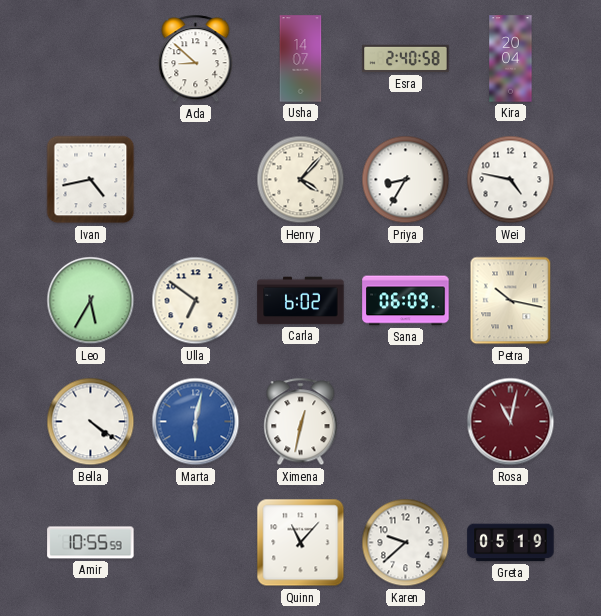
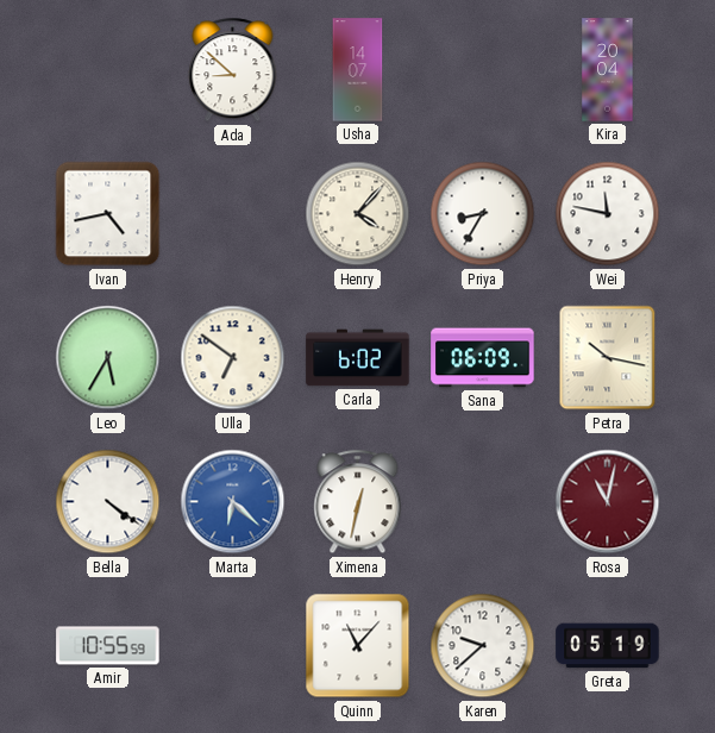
Esra: 2:40 -> none
Wei: 4:47 -> 11:47
Marta: 6:02 -> 6:22
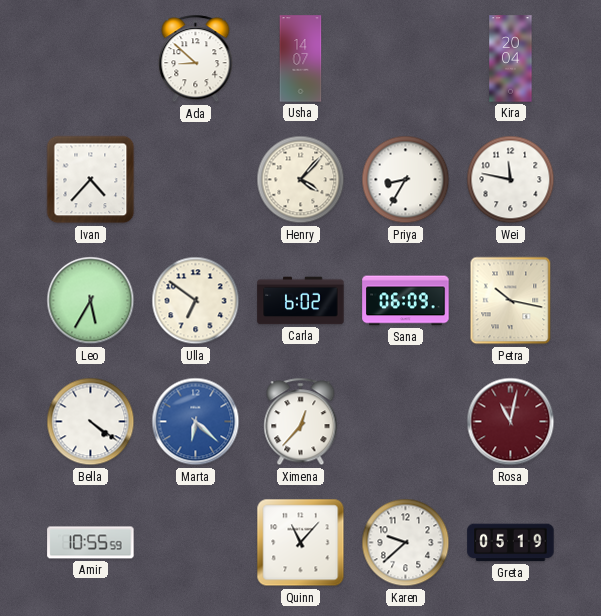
Ivan: 4:43 -> 4:37
Ximena: 12:32 -> 12:37
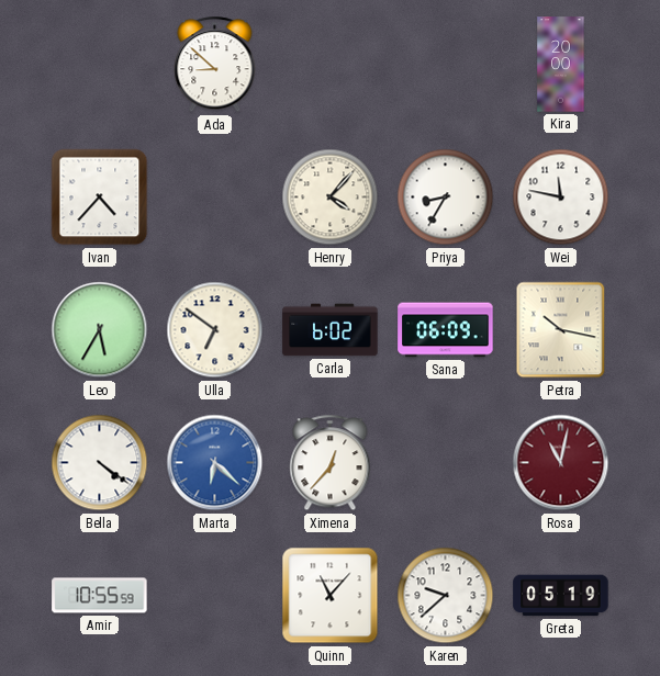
Usha: 14:07 -> none
Kira: 20:04 -> 20:00
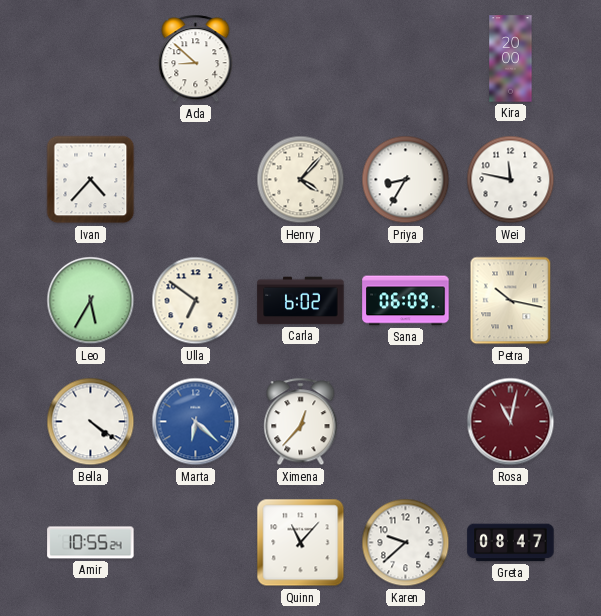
Amir: 10:55:59 -> 10:55:24
Greta: 05:19 -> 08:47
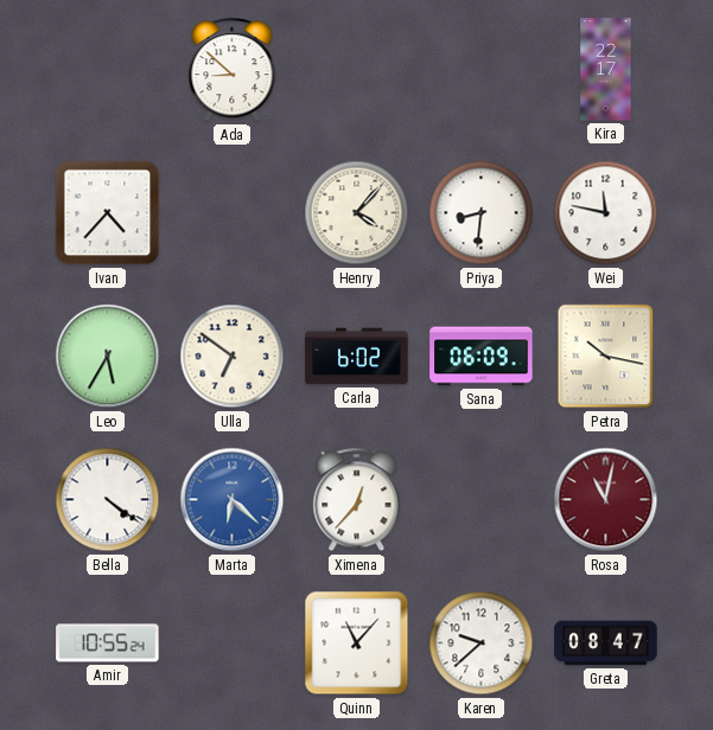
Kira: 20:00 -> 22:17
Priya: 8:35 -> 8:31
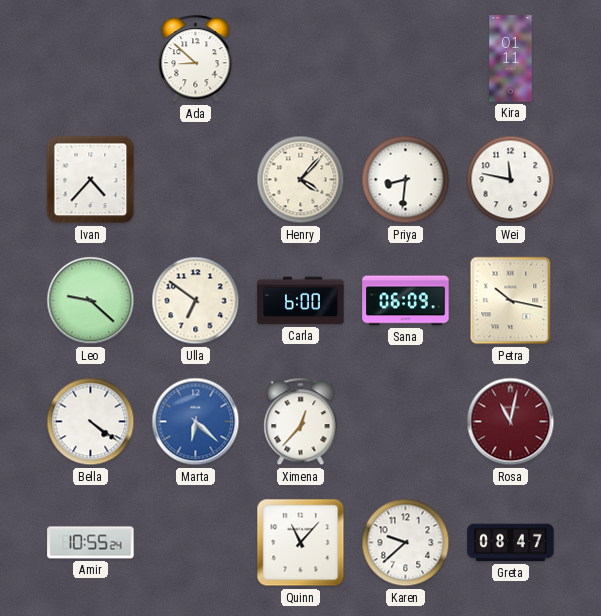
Kira: 22:17 -> 01:11
Leo: 5:35 -> 9:22
Carla: 6:02 -> 6:00
